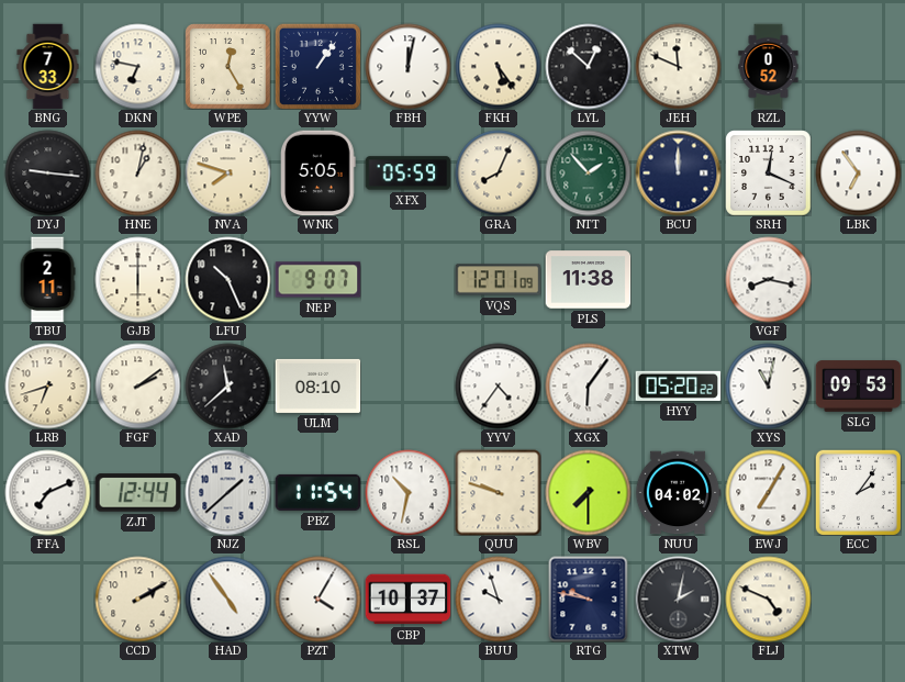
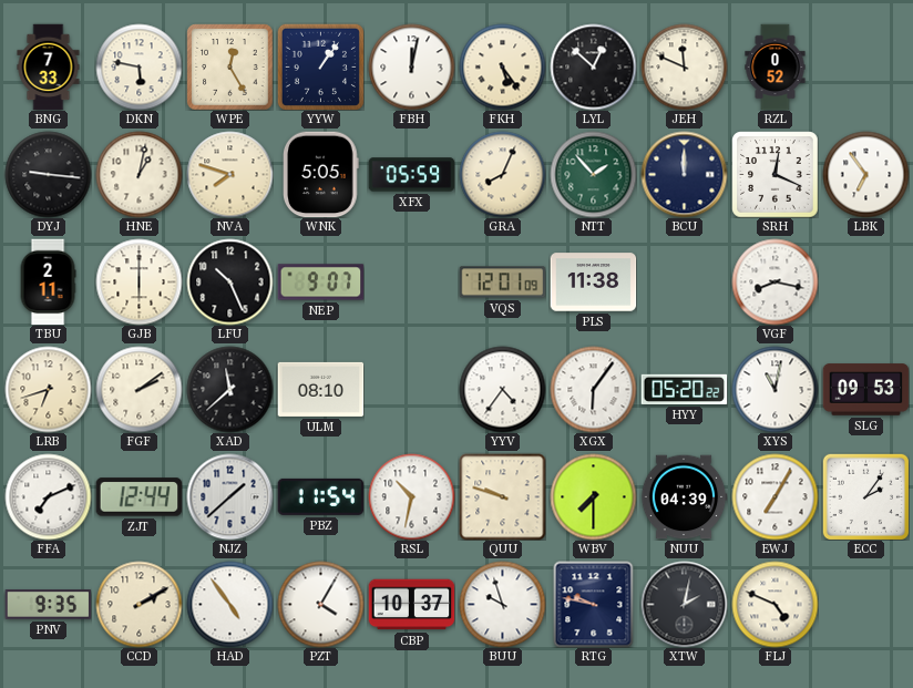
DKN: 6:47 -> 5:47
NUU: 04:02 -> 04:39
PNV: none -> 9:35
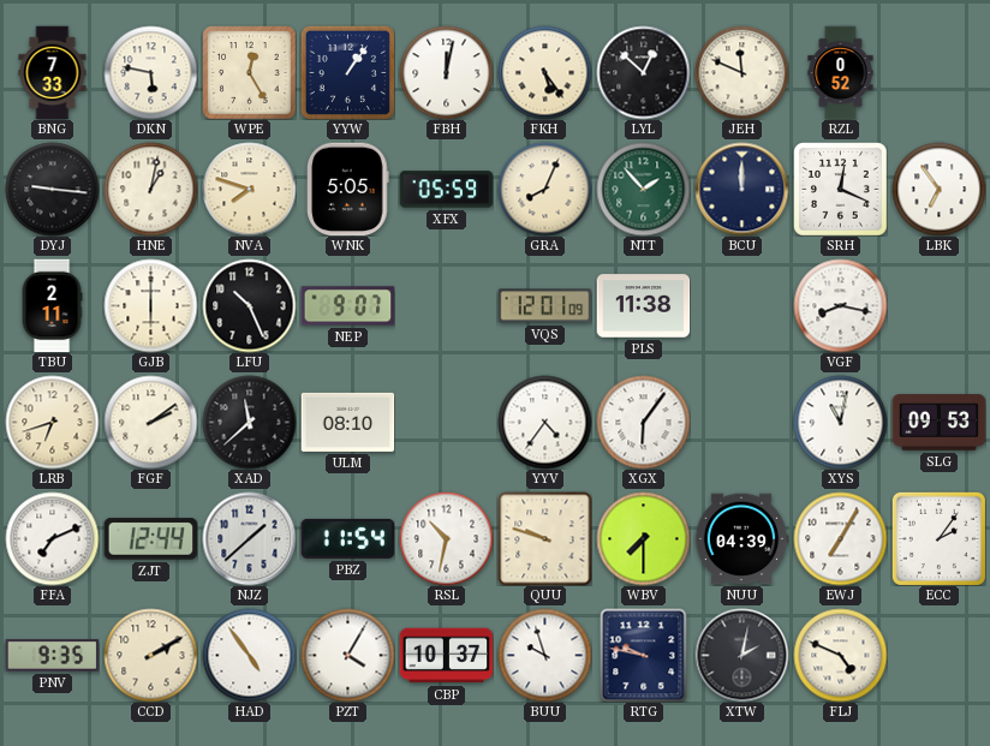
HYY: 05:20 -> none
